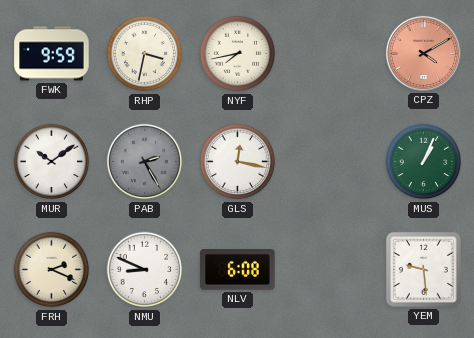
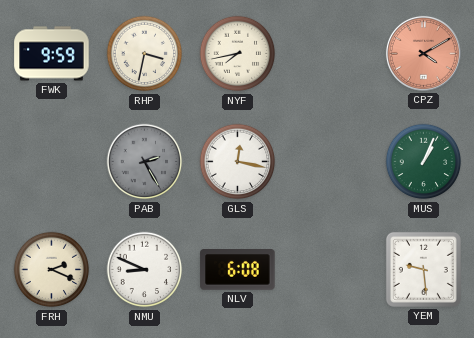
MUR: 10:09 -> none
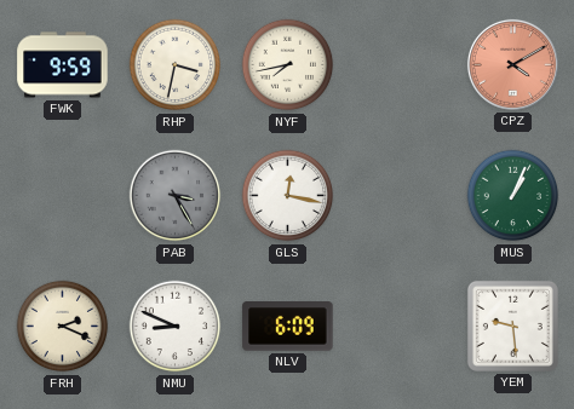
PAB: 2:25 -> 3:25
NLV: 6:08 -> 6:09
